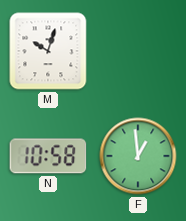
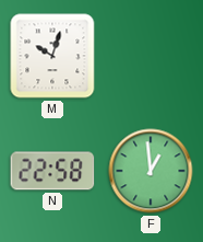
N: 10:58 -> 22:58
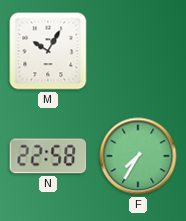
M: 10:03 -> 10:05
F: 12:59 -> 7:35
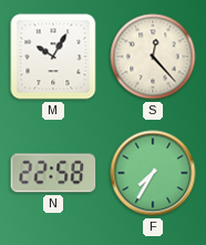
S: none -> 12:23
